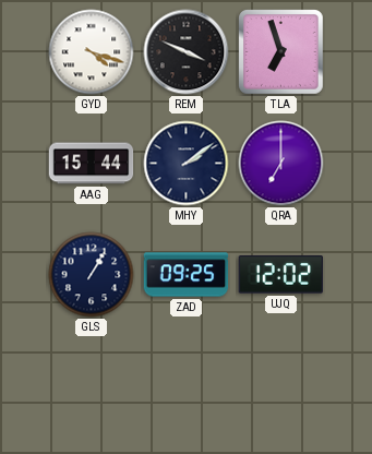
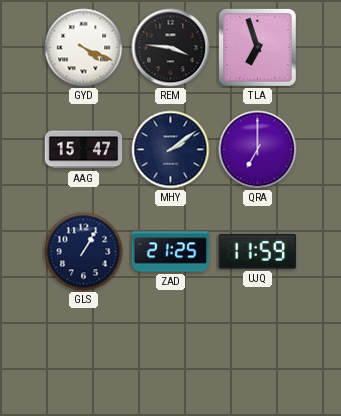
GYD: 4:18 -> 4:19
REM: 3:49 -> 3:46
AAG: 15:44 -> 15:47
ZAD: 09:25 -> 21:25
UJQ: 12:02 -> 11:59
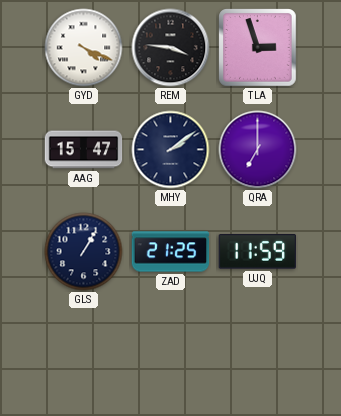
TLA: 6:57 -> 2:57
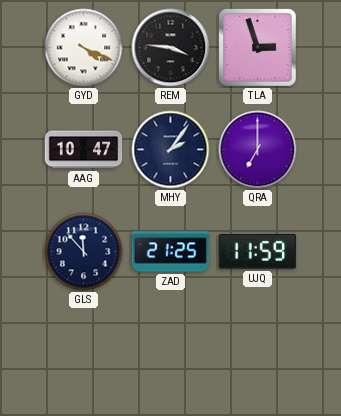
AAG: 15:47 -> 10:47
MHY: 2:09 -> 2:06
GLS: 1:05 -> 11:53
